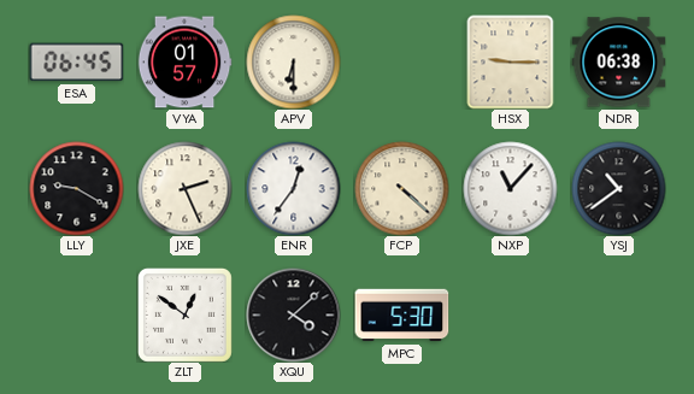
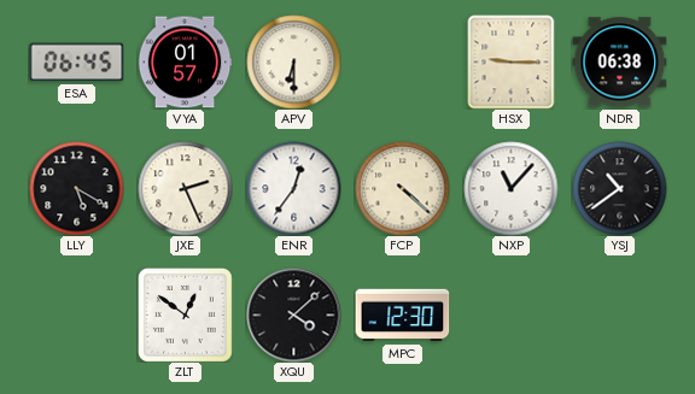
LLY: 9:20 -> 5:20
MPC: 5:30 -> 12:30
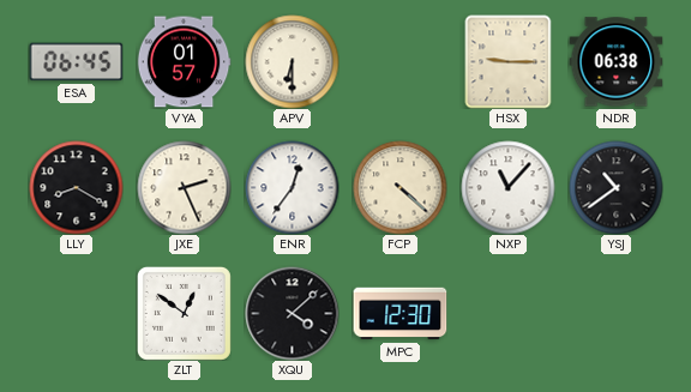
LLY: 5:20 -> 8:20
